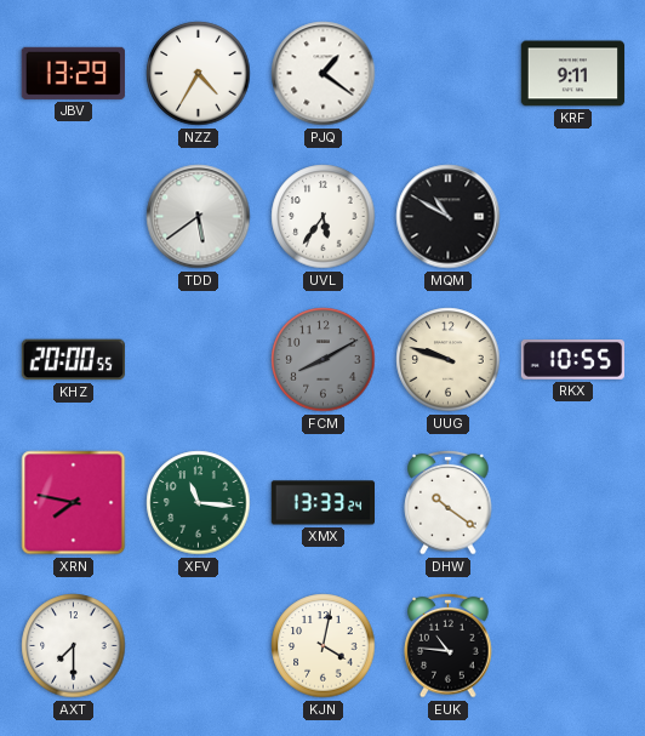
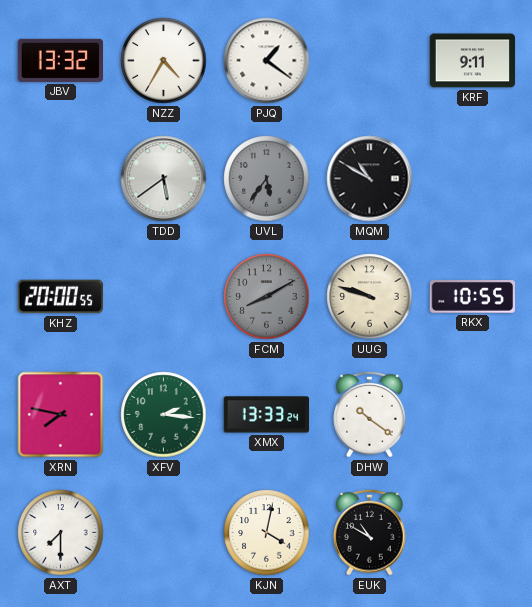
JBV: 13:29 -> 13:32
UVL dial: white -> grey
XFV: 11:16 -> 2:16
EUK: 10:46 -> 10:50
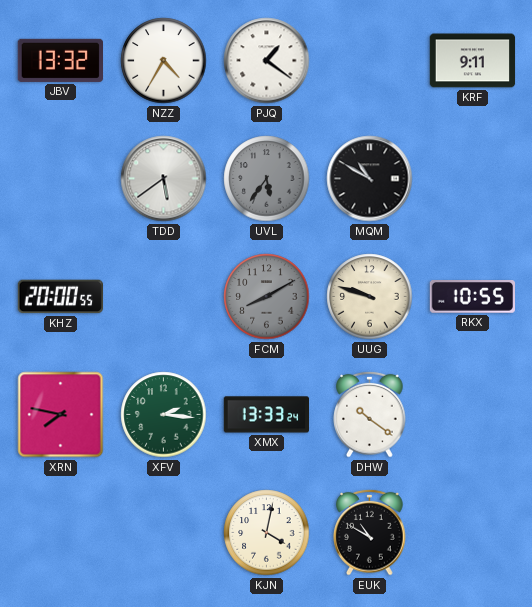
AXT: 7:30 -> none
